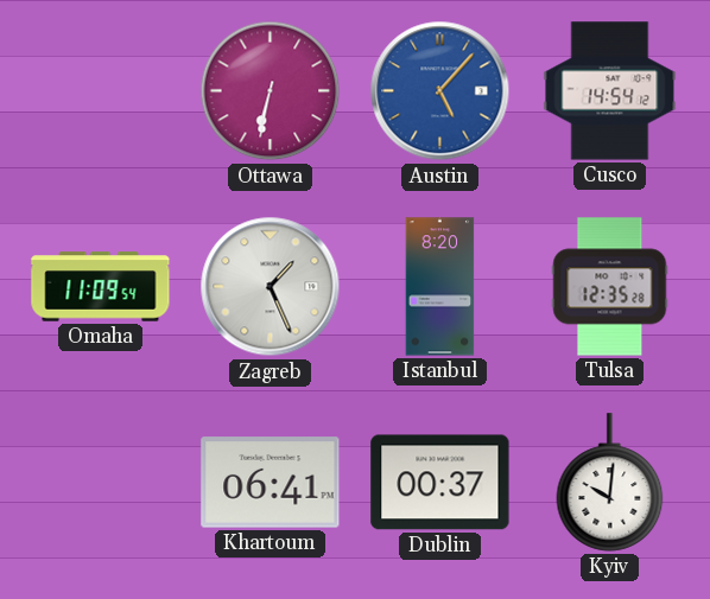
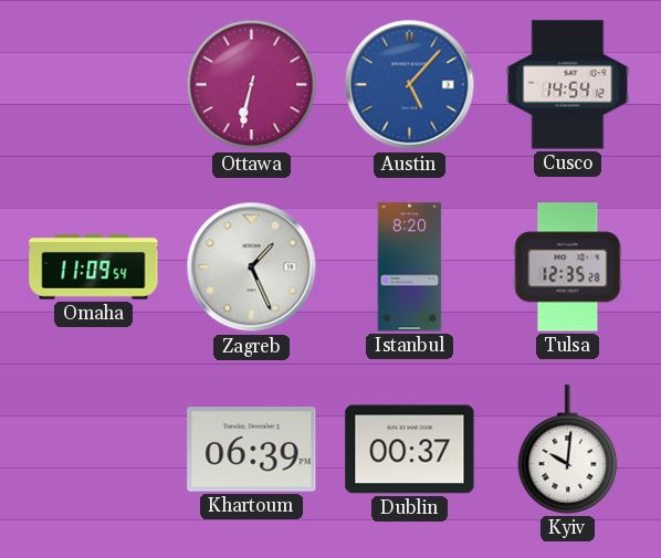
Khartoum: 06:41 -> 06:39
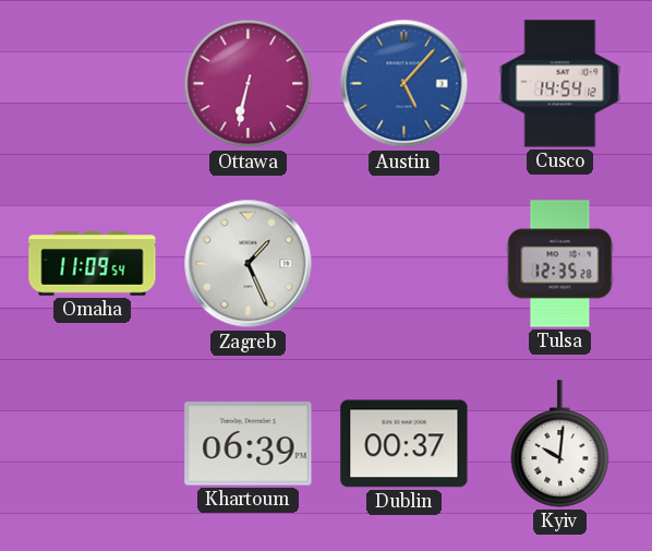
Istanbul: 8:20 -> none
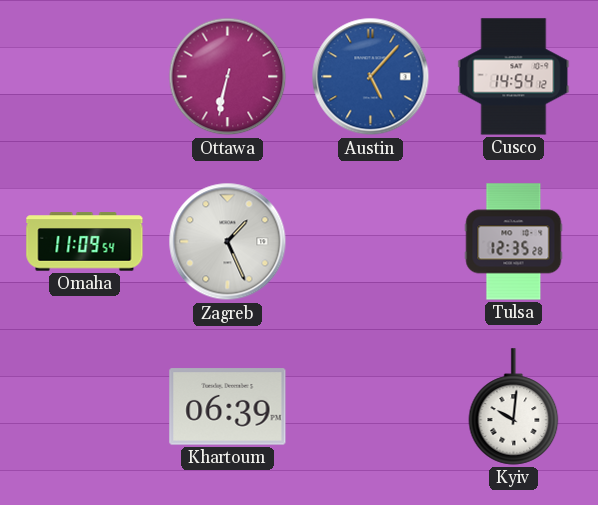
Dublin: 00:37 -> none
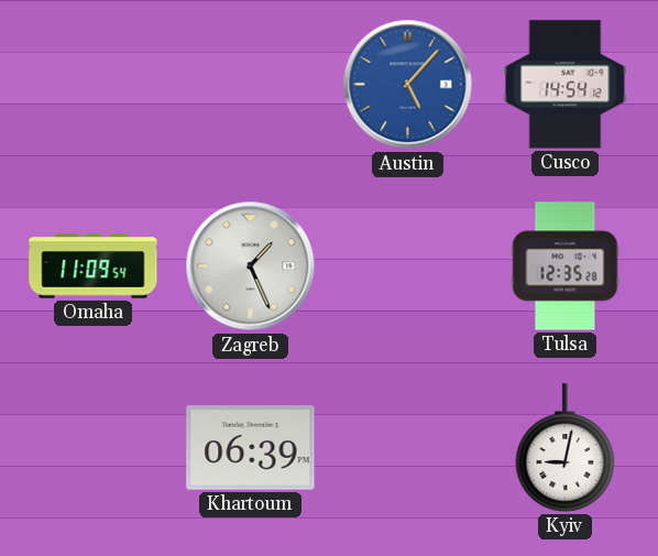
Ottawa: 6:32 -> none
Kyiv: 10:01 -> 9:02
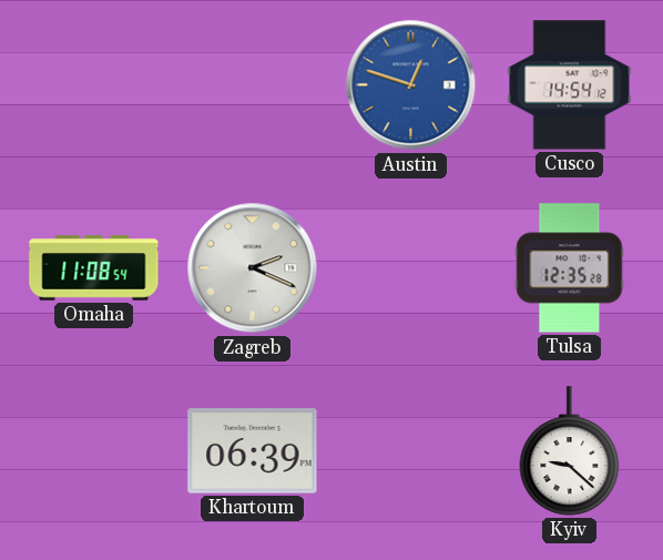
Austin: 5:07 -> 12:48
Omaha: 11:09 -> 11:08
Zagreb: 1:26 -> 2:19
Kyiv: 9:02 -> 9:22
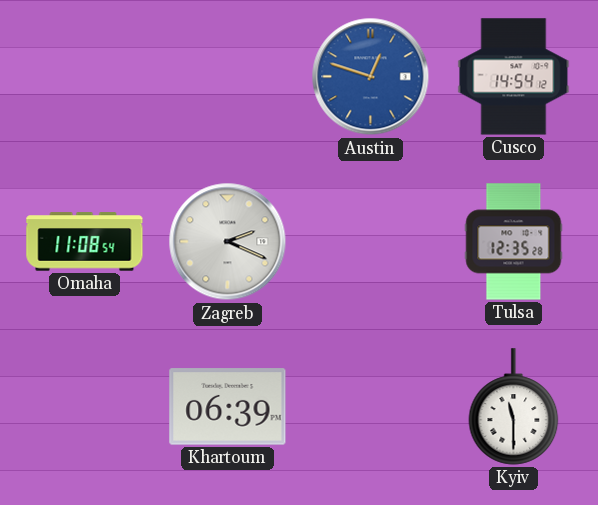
Kyiv: 9:22 -> 11:30
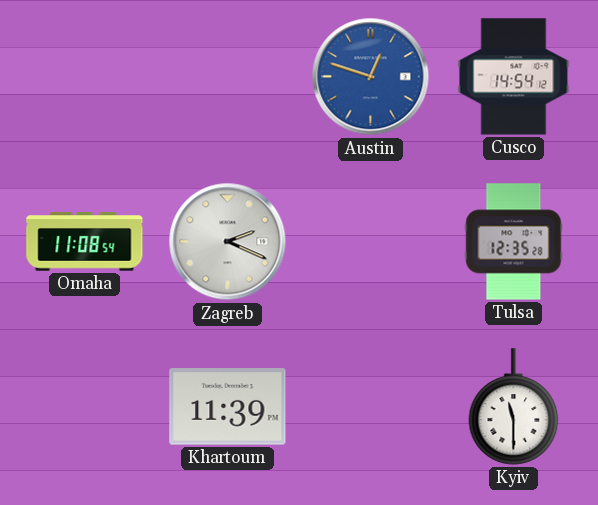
Khartoum: 06:39 -> 11:39
